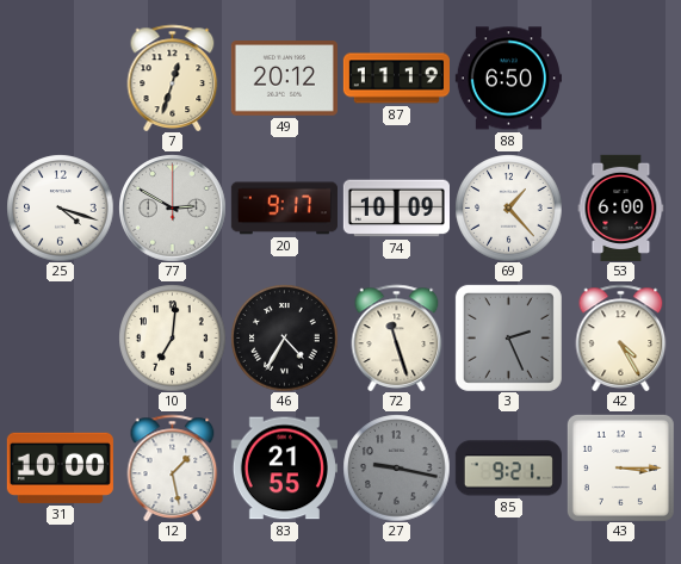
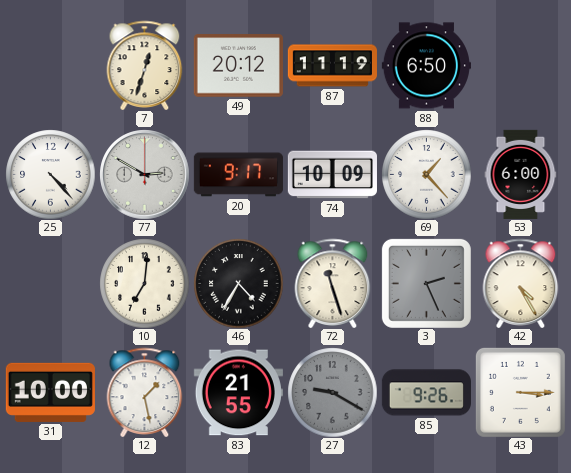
25: 4:18 -> 4:23
27: 9:17 -> 9:20
85: 9:21 -> 9:26
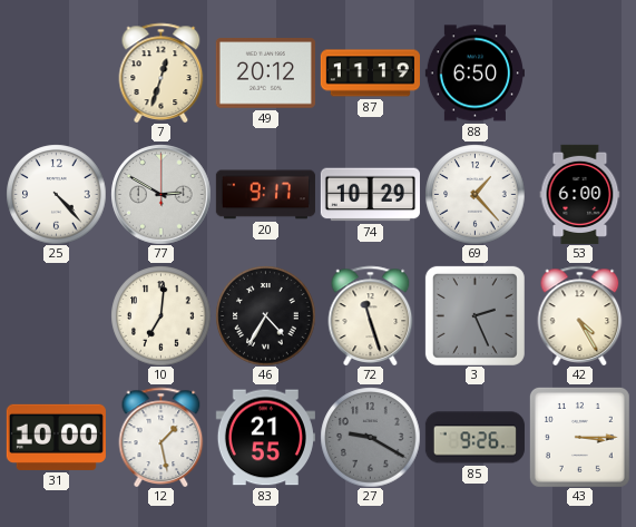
74: 10:09 -> 10:29
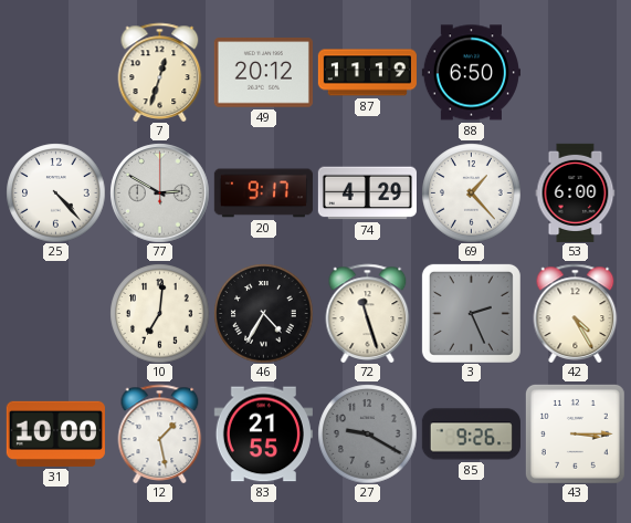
74: 10:29 -> 4:29
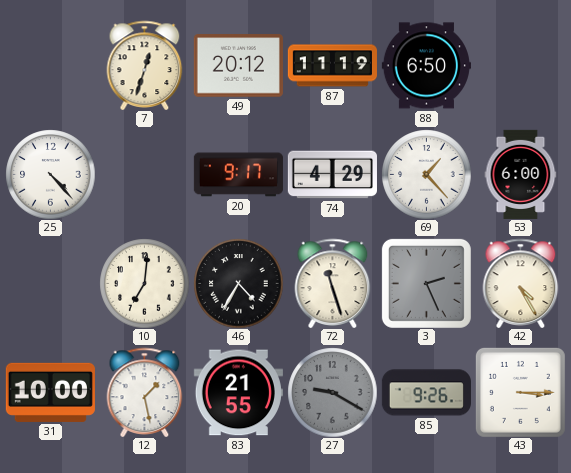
77: 2:50 -> none
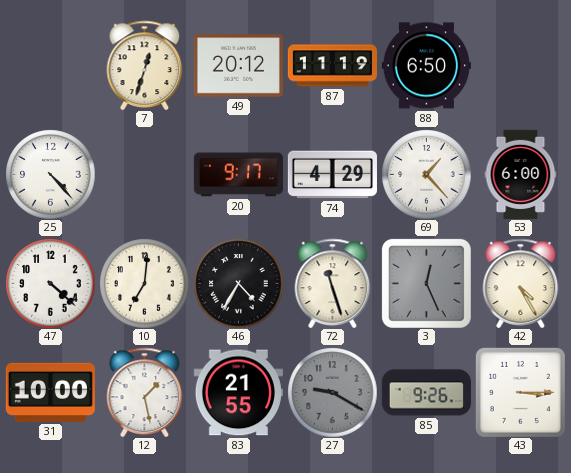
47: none -> 4:22
3: 2:26 -> 12:26
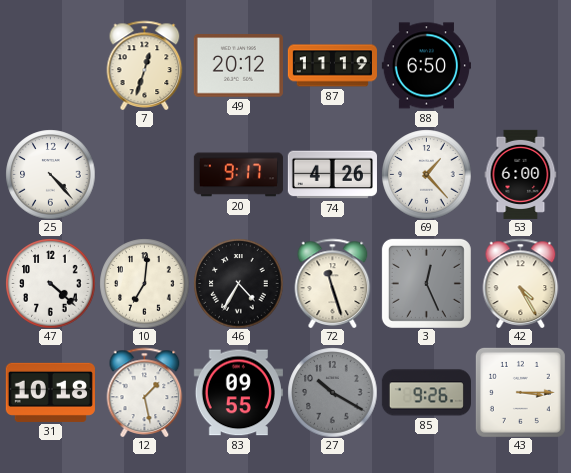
74: 4:29 -> 4:26
31: 10:00 -> 10:18
83: 21:55 -> 09:55
27: 9:20 -> 10:20
